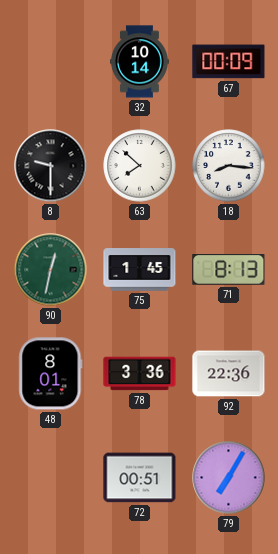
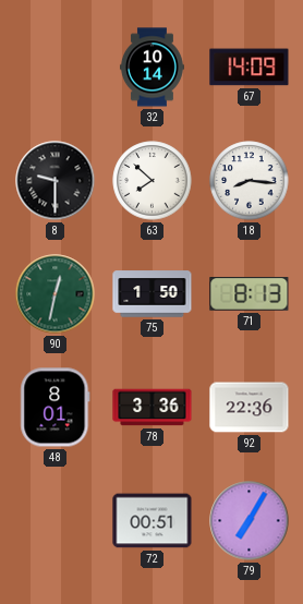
67: 00:09 -> 14:09
75: 1:45 -> 1:50
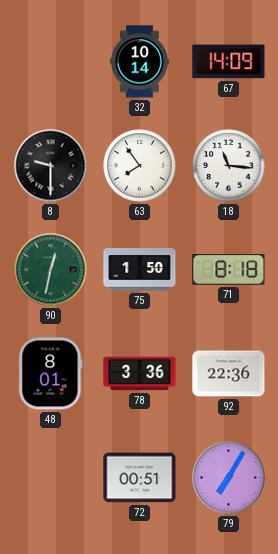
63: 7:52 -> 7:54
18: 8:16 -> 11:16
71: 8:13 -> 8:18
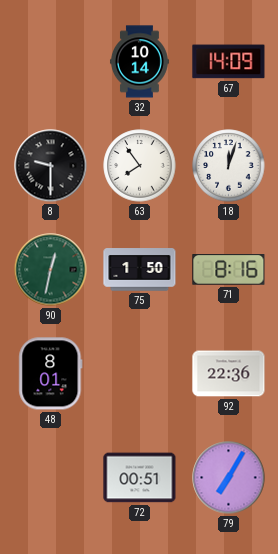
18: 11:16 -> 12:03
71: 8:18 -> 8:16
78: 3:36 -> none
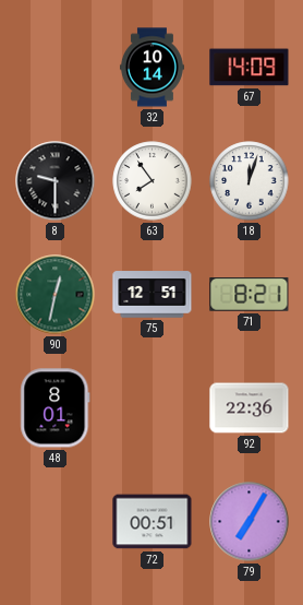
75: 1:50 -> 12:51
71: 8:16 -> 8:21
